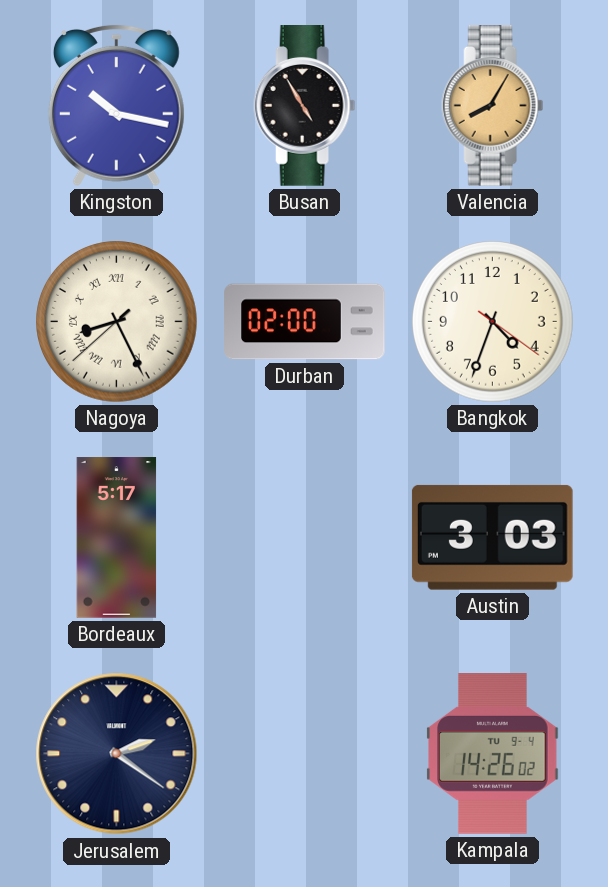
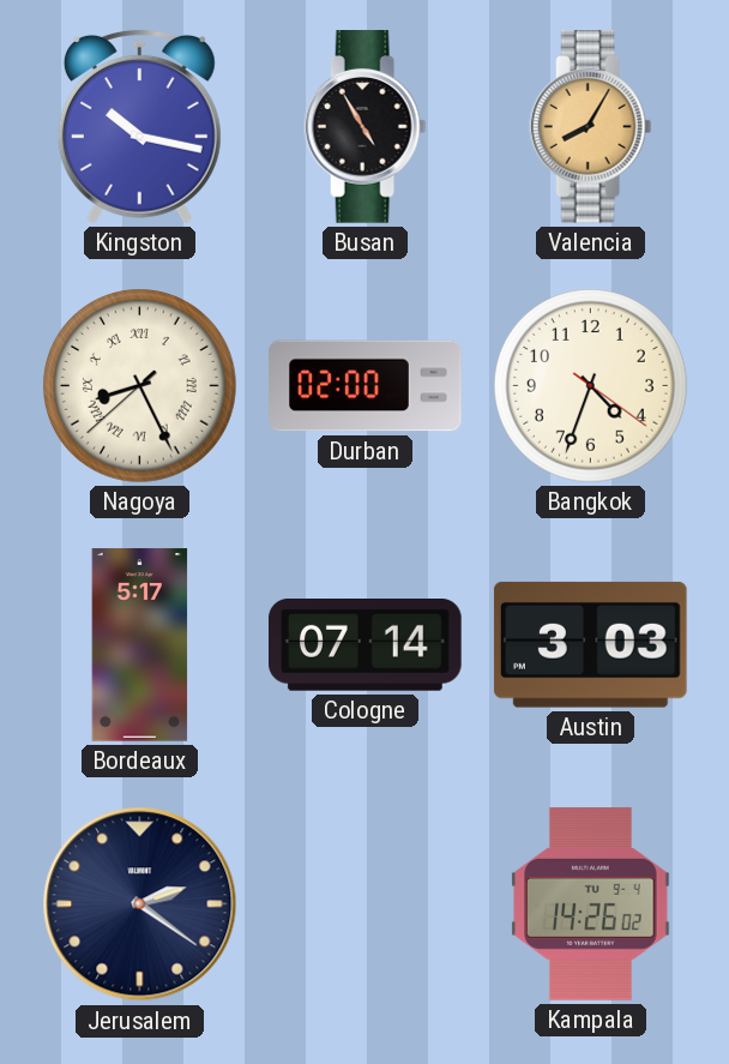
Cologne: none -> 07:14
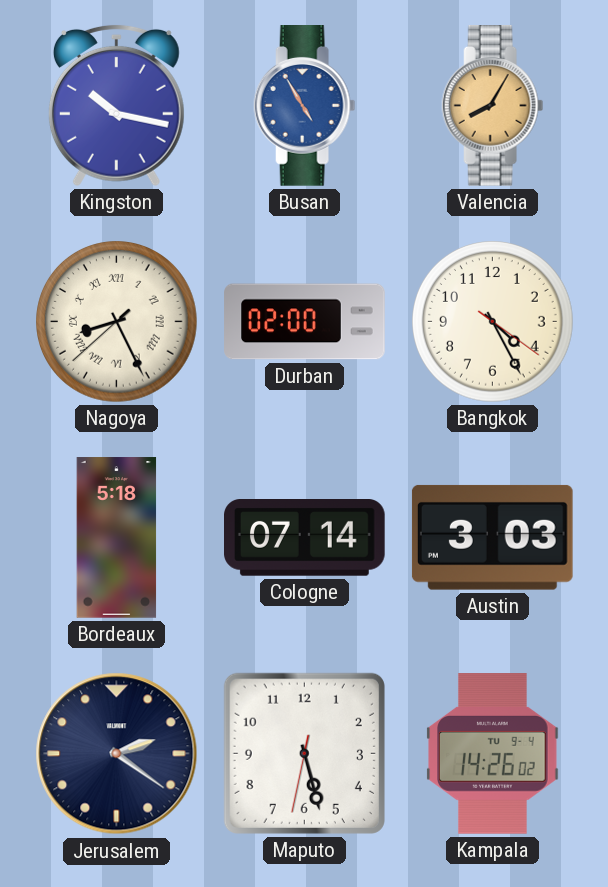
Busan dial: black -> blue
Bangkok: 4:33 -> 4:25
Bordeaux: 5:17 -> 5:18
Maputo: none -> 5:27
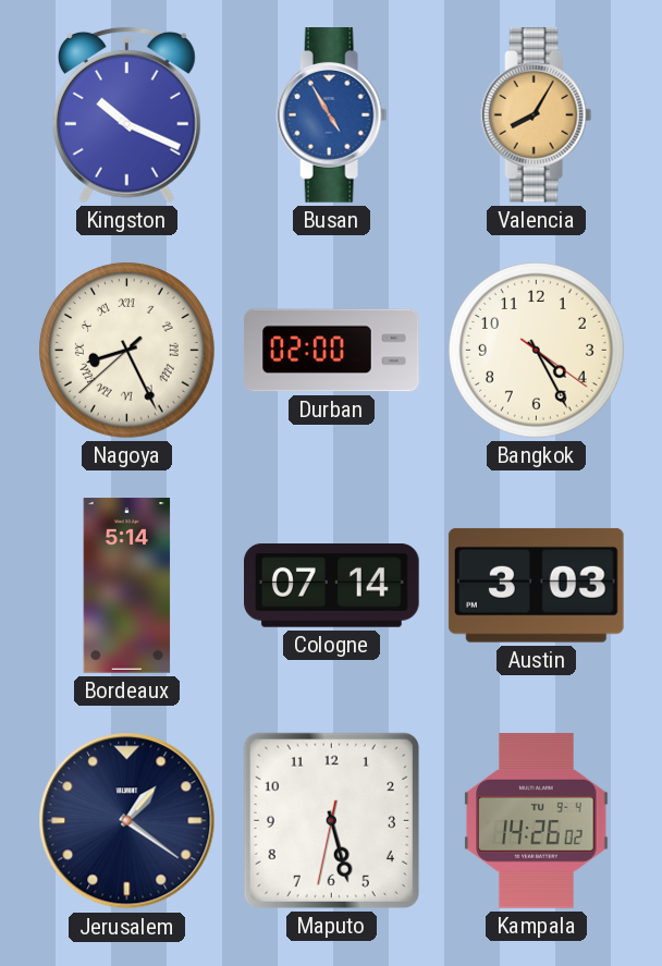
Kingston: 10:17 -> 10:19
Bordeaux: 5:18 -> 5:14
Jerusalem: 2:21 -> 1:21
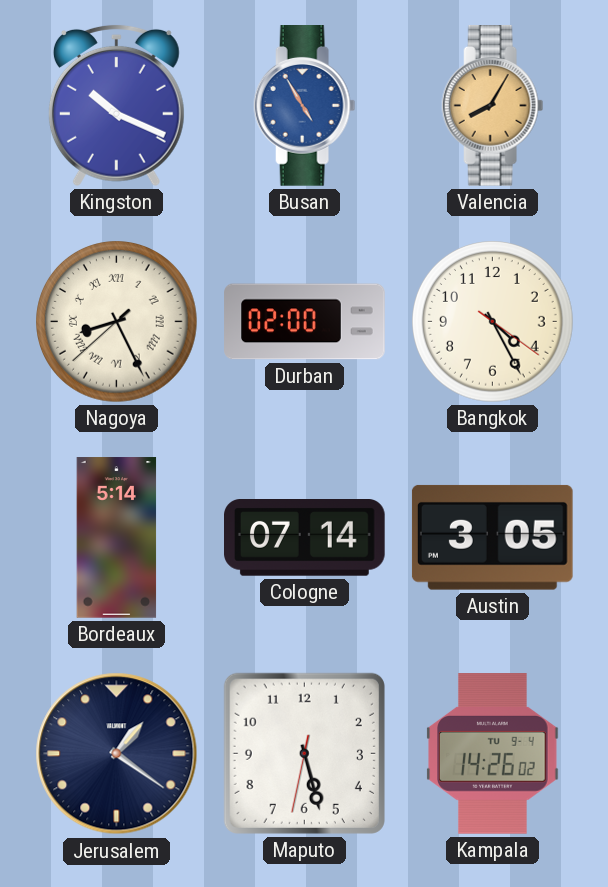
Austin: 3:03 -> 3:05
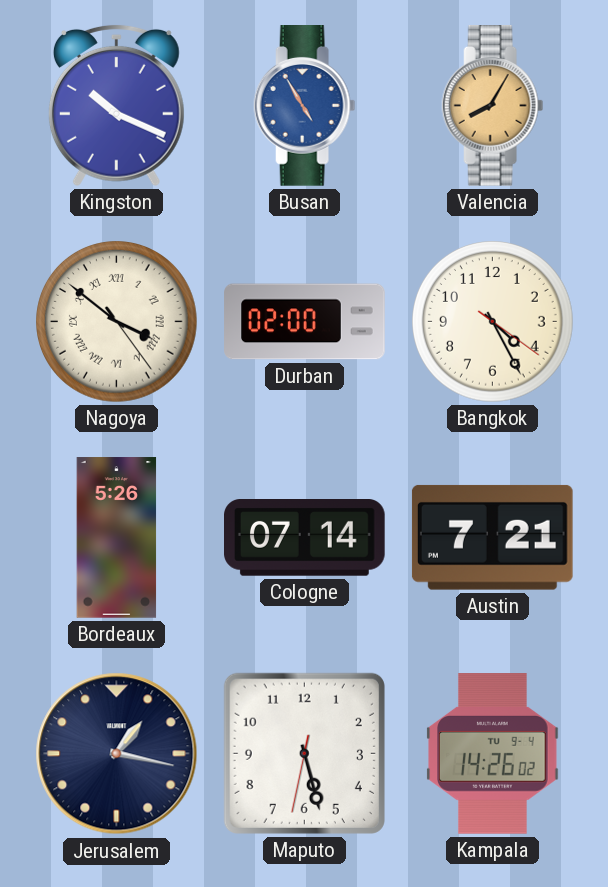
Nagoya: 8:25 -> 3:51
Bordeaux: 5:14 -> 5:26
Austin: 3:05 -> 7:21
Jerusalem: 1:21 -> 1:17
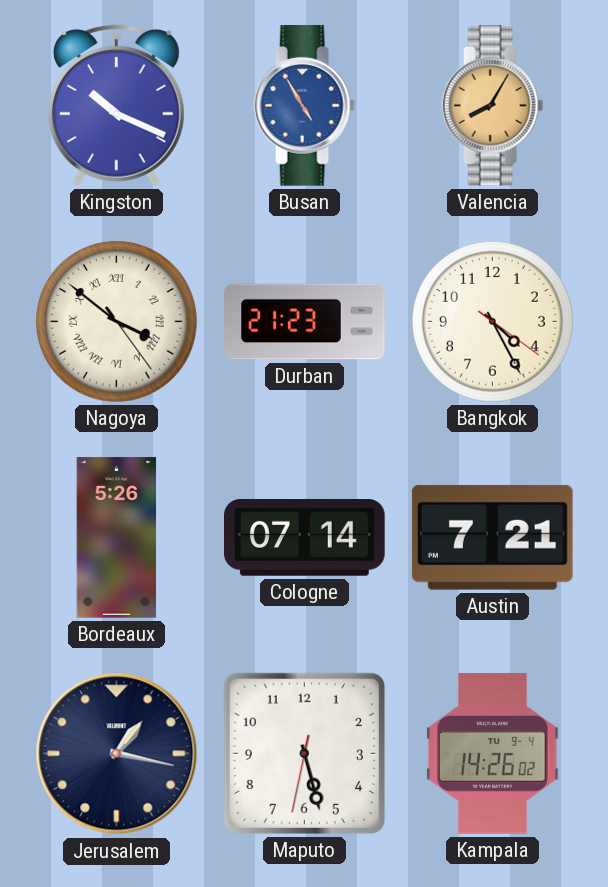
Durban: 02:00 -> 21:23
